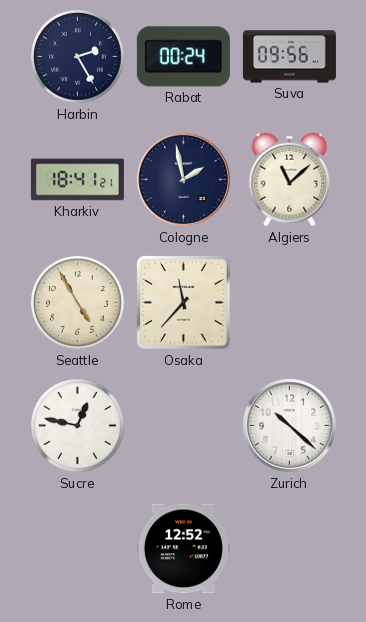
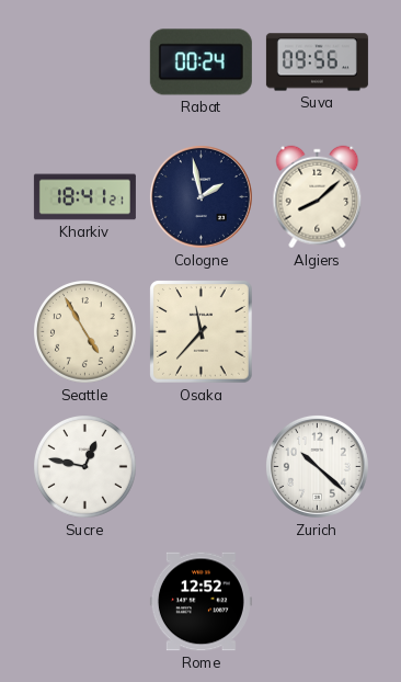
Harbin: 2:25 -> none
Algiers: 11:08 -> 8:08
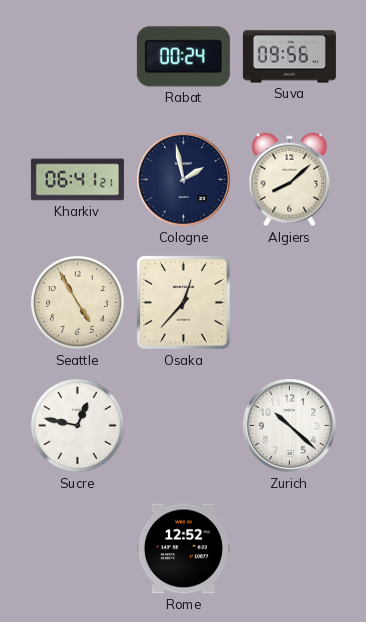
Kharkiv: 18:41 -> 06:41
Osaka: 11:37 -> 12:37
